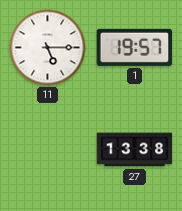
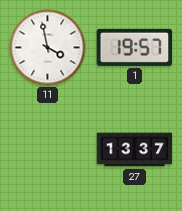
11: 5:15 -> 3:58
27: 13:38 -> 13:37
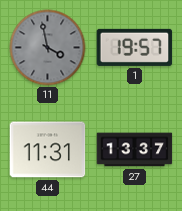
11 dial: white -> grey
44: none -> 11:31
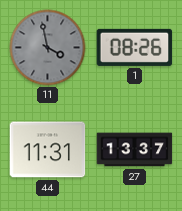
1: 19:57 -> 08:26
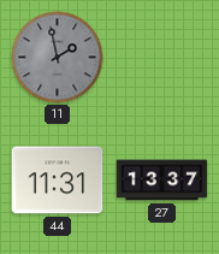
11: 3:58 -> 1:58
1: 08:26 -> none
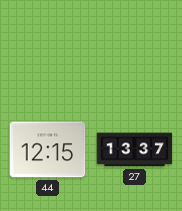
11: 1:58 -> none
44: 11:31 -> 12:15
